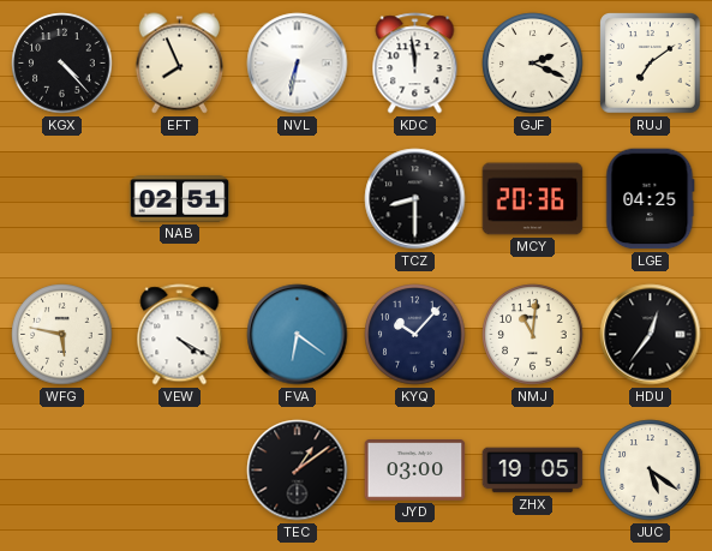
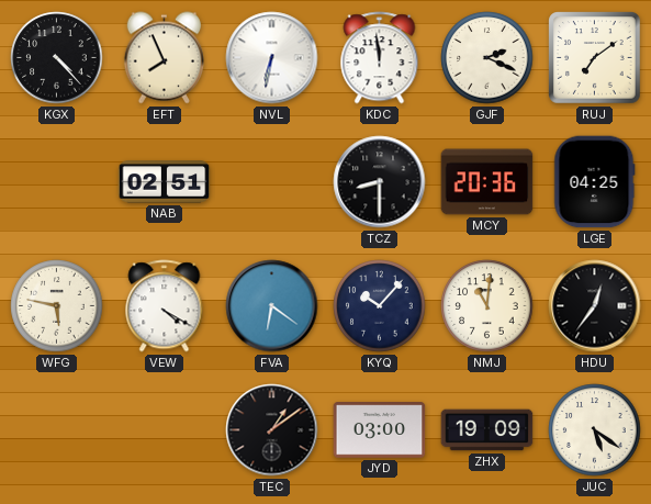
ZHX: 19:05 -> 19:09
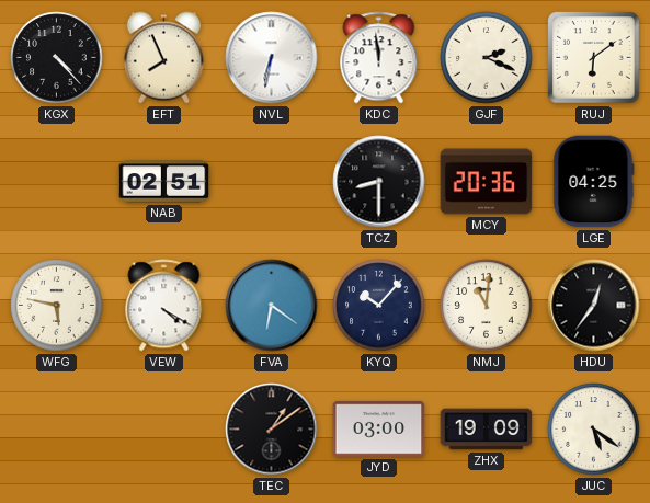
RUJ: 7:09 -> 6:09
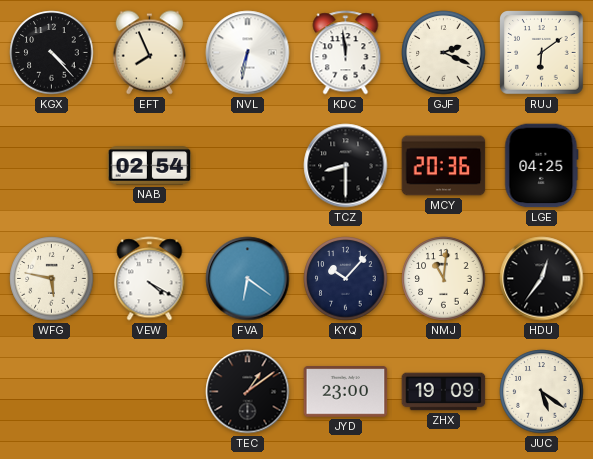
NAB: 02:51 -> 02:54
JYD: 03:00 -> 23:00
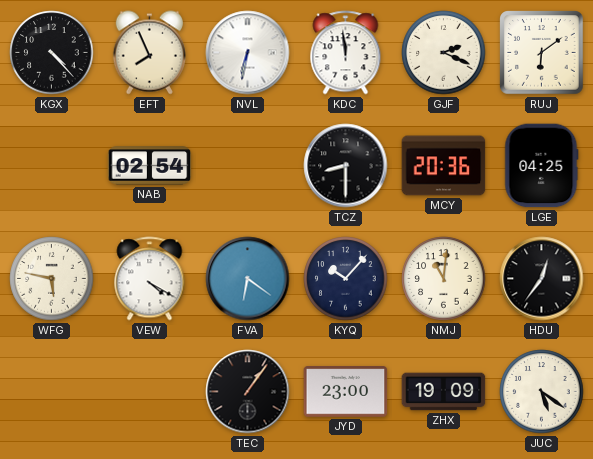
TEC: 1:09 -> 1:06
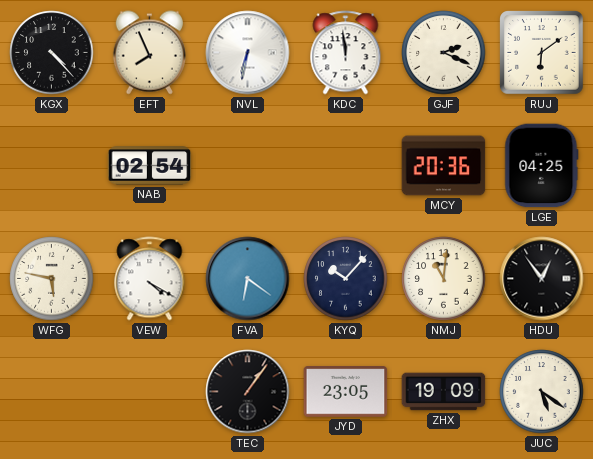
TCZ: 8:30 -> none
HDU: 12:36 -> 12:54
JYD: 23:00 -> 23:05
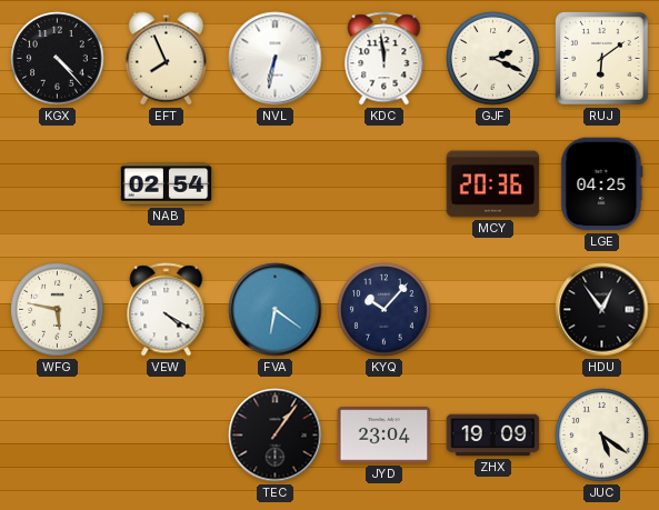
NMJ: 11:01 -> none
JYD: 23:05 -> 23:04
